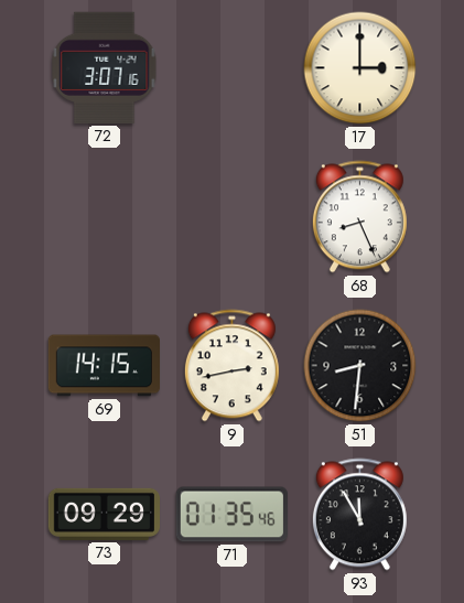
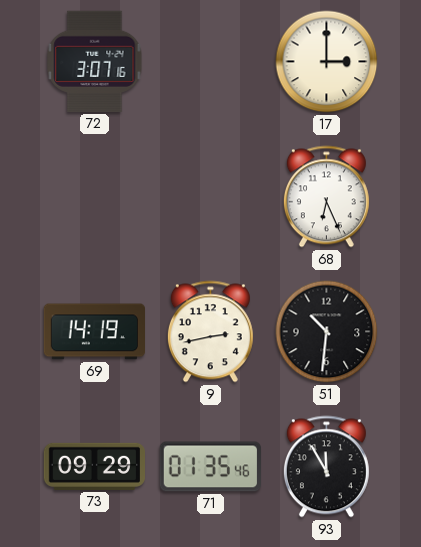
68: 8:26 -> 6:26
69: 14:15 -> 14:19
51: 8:31 -> 10:31
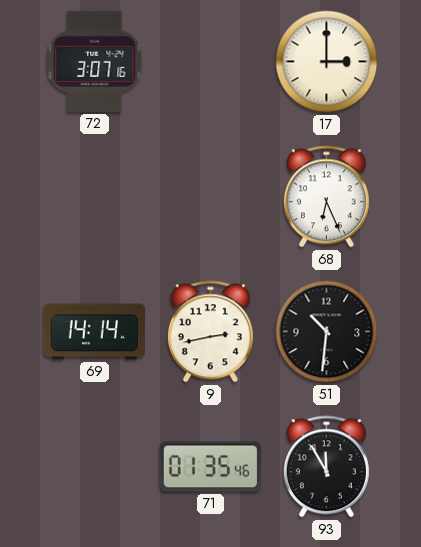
69: 14:19 -> 14:14
73: 09:29 -> none
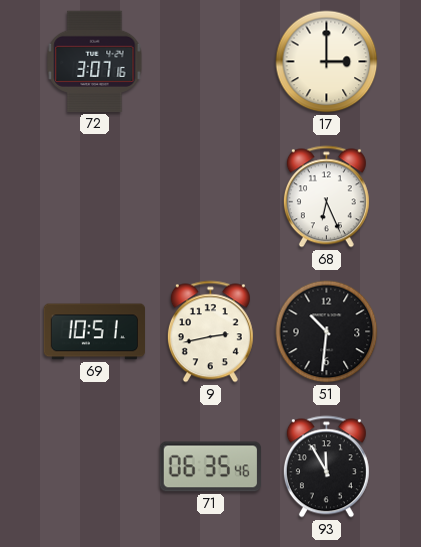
69: 14:14 -> 10:51
71: 01:35 -> 06:35
